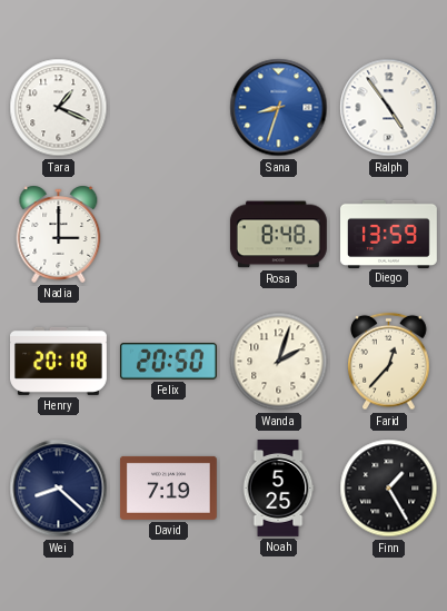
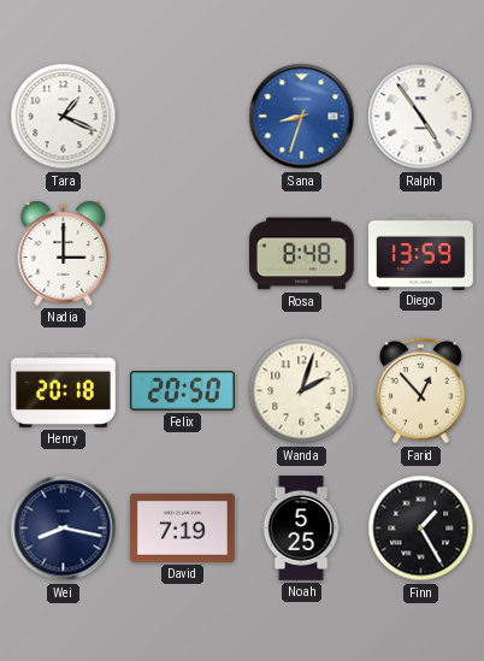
Farid: 12:37 -> 12:53
Wei: 8:22 -> 8:17
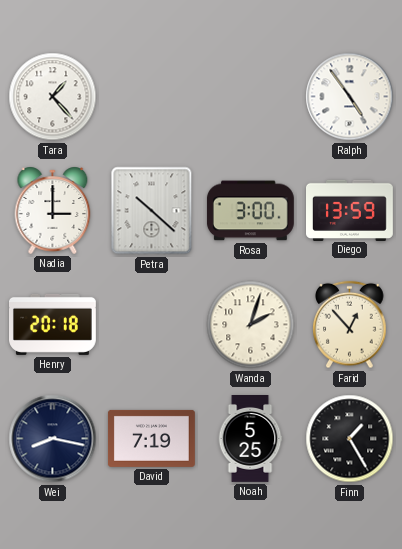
Tara: 1:19 -> 1:23
Sana: 8:33 -> none
Petra: none -> 10:22
Rosa: 8:48 -> 3:00
Felix: 20:50 -> none
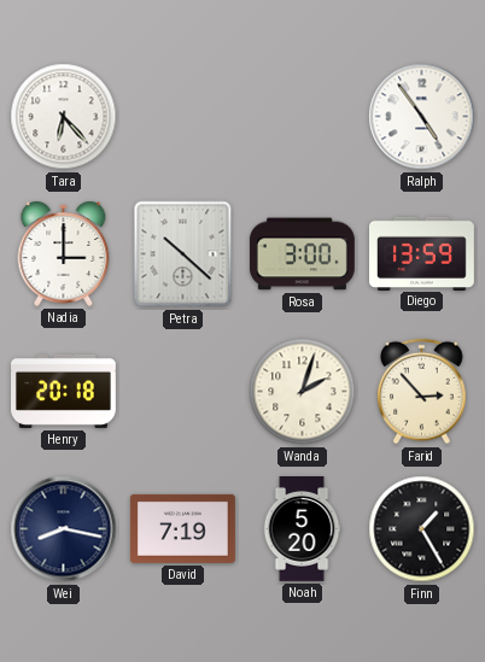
Tara: 1:23 -> 6:23
Farid: 12:53 -> 2:53
Noah: 5:25 -> 5:20
